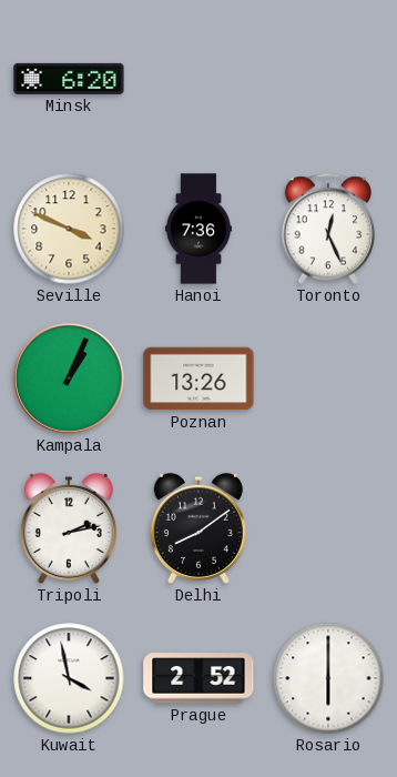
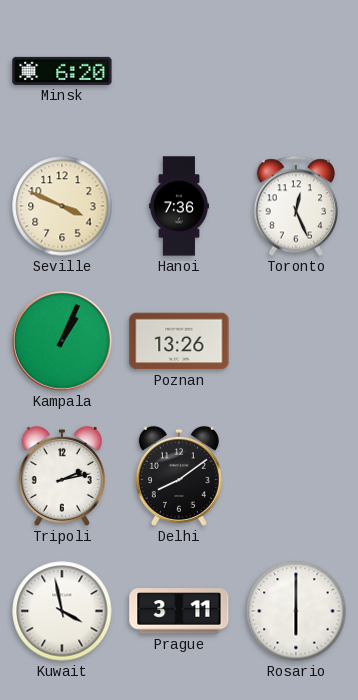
Prague: 2:52 -> 3:11
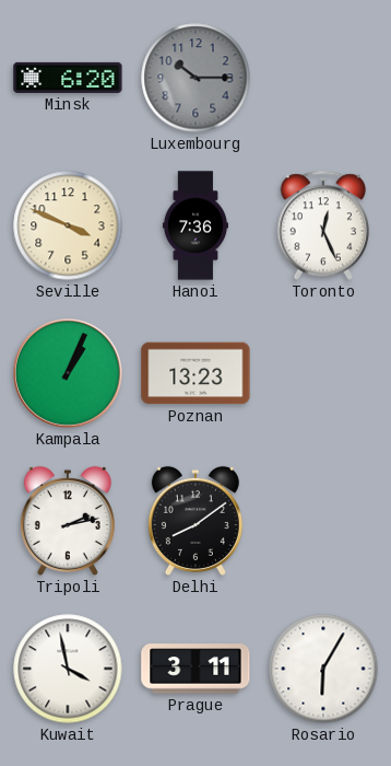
Luxembourg: none -> 10:15
Poznan: 13:26 -> 13:23
Rosario: 6:00 -> 6:05
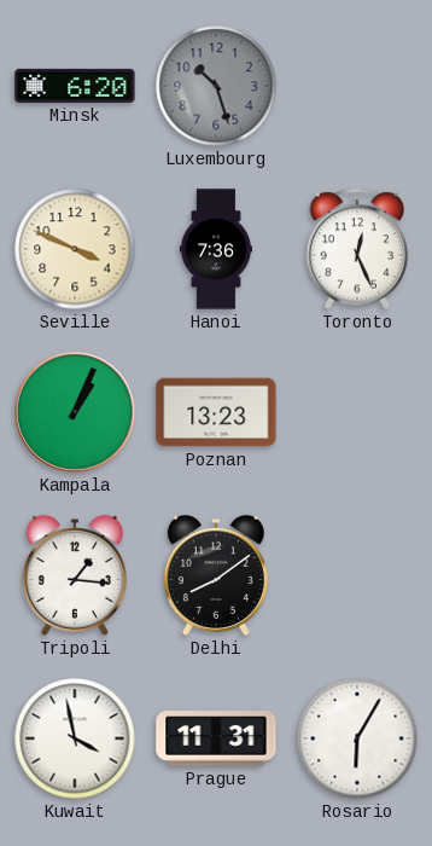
Luxembourg: 10:15 -> 10:27
Tripoli: 2:13 -> 1:16
Prague: 3:11 -> 11:31
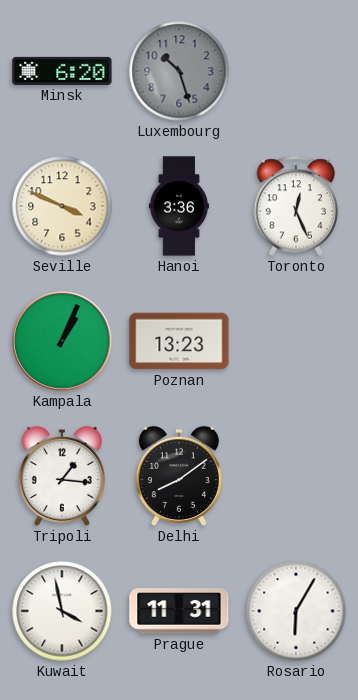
Hanoi: 7:36 -> 3:36
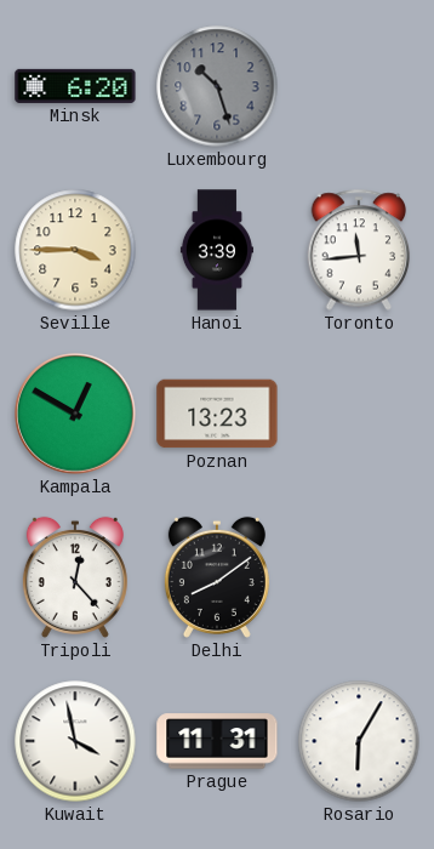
Seville: 3:49 -> 3:45
Hanoi: 3:36 -> 3:39
Toronto: 12:26 -> 11:44
Kampala: 1:04 -> 12:50
Tripoli: 1:16 -> 12:23
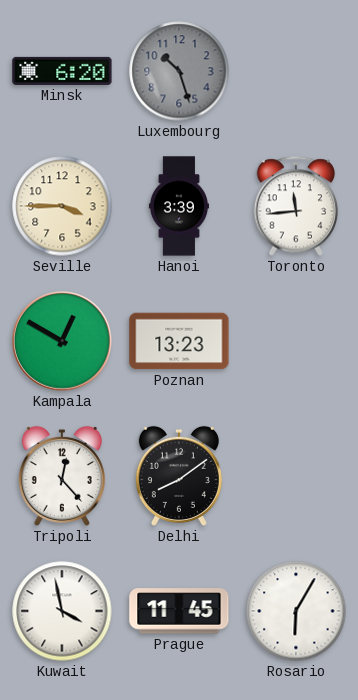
Prague: 11:31 -> 11:45
